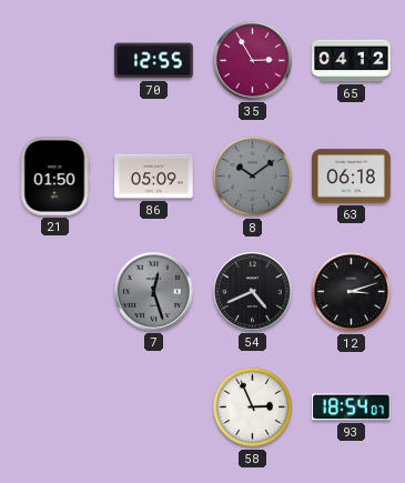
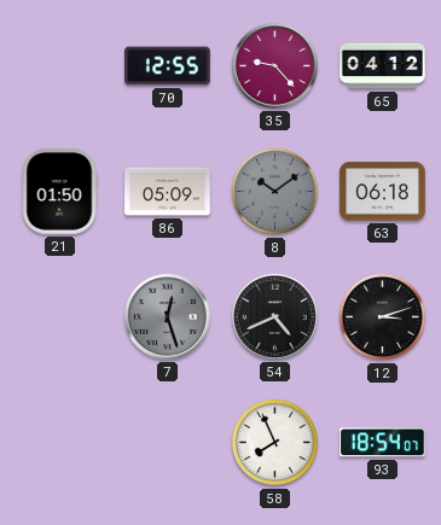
35: 2:55 -> 9:23
58: 2:56 -> 7:56
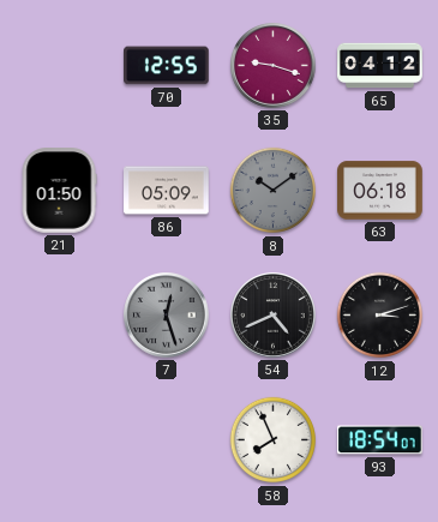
35: 9:23 -> 9:18
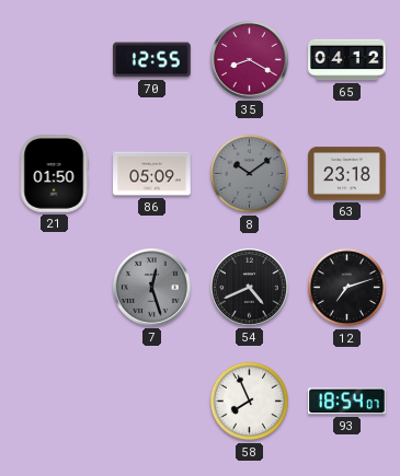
35: 9:18 -> 8:20
63: 06:18 -> 23:18
12: 3:12 -> 7:12
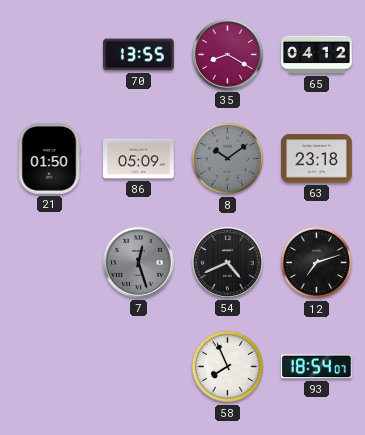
70: 12:55 -> 13:55
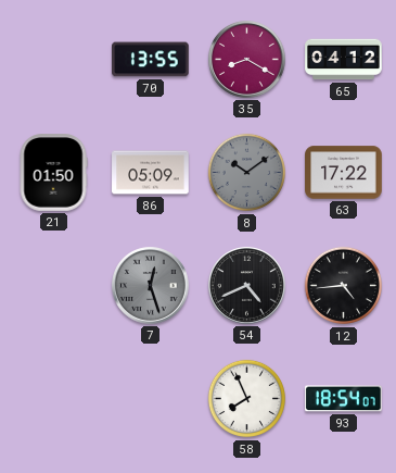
63: 23:18 -> 17:22
12: 7:12 -> 4:44
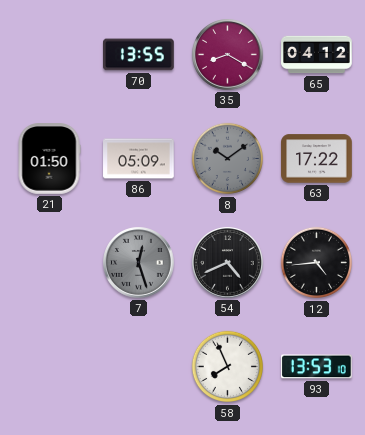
93: 18:54 -> 13:53
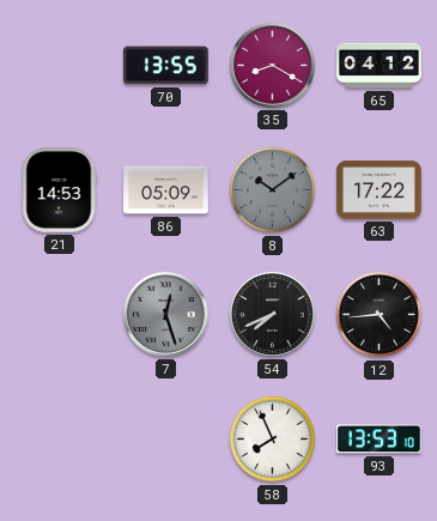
21: 01:50 -> 14:53
54: 4:41 -> 7:41
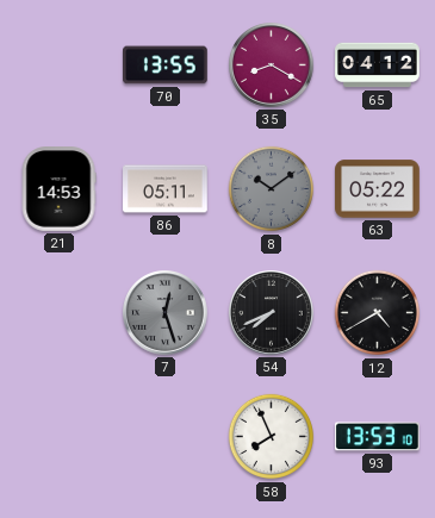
86: 05:09 -> 05:11
63: 17:22 -> 05:22
12: 4:44 -> 4:40
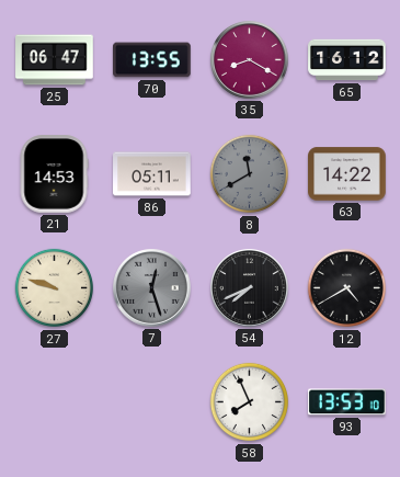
25: none -> 06:47
65: 04:12 -> 16:12
8: 10:09 -> 11:40
63: 05:22 -> 14:22
27: none -> 9:48
